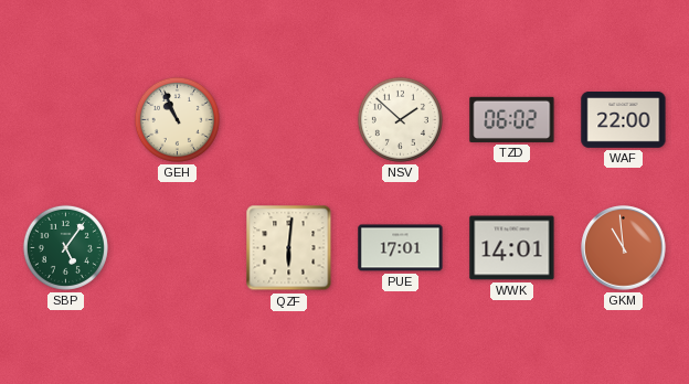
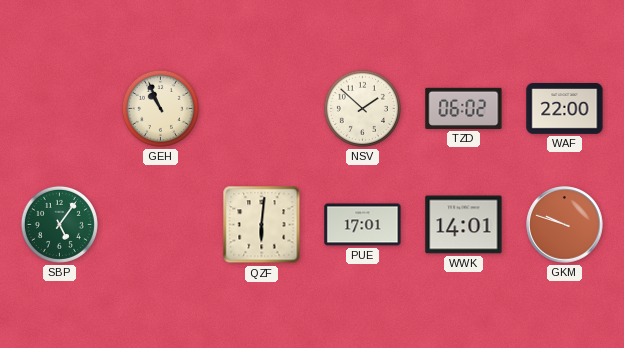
GKM: 10:59 -> 9:48
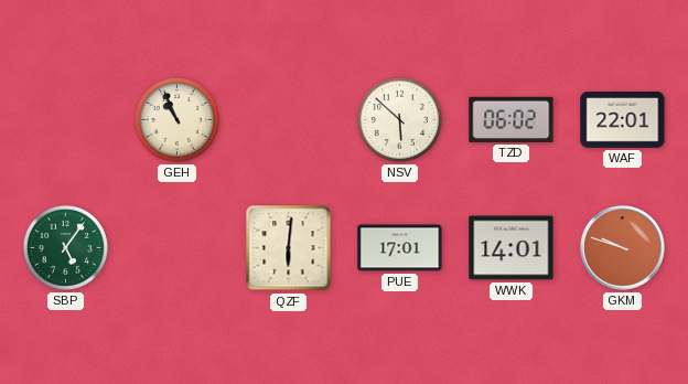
NSV: 1:52 -> 5:52
WAF: 22:00 -> 22:01
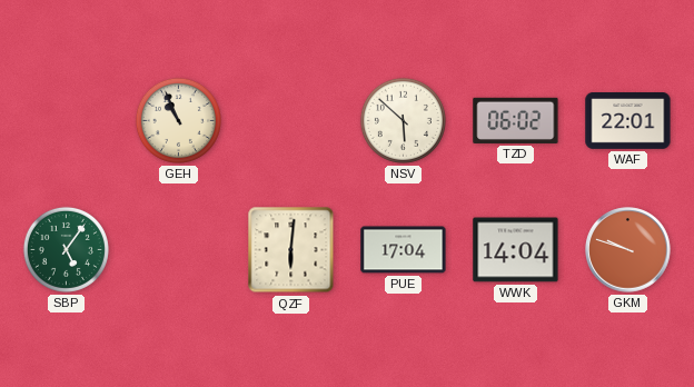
PUE: 17:01 -> 17:04
WWK: 14:01 -> 14:04
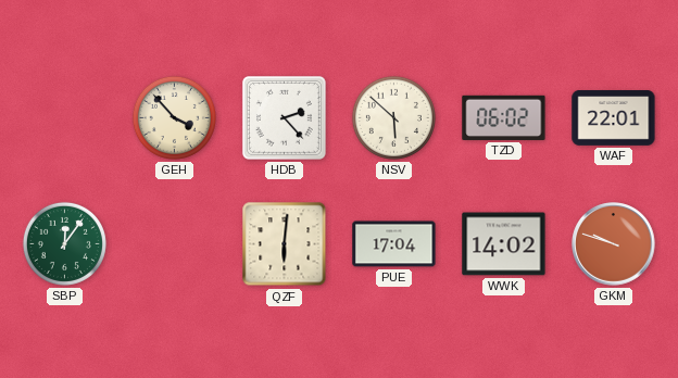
GEH: 10:56 -> 3:53
HDB: none -> 2:23
SBP: 5:06 -> 12:06
WWK: 14:04 -> 14:02
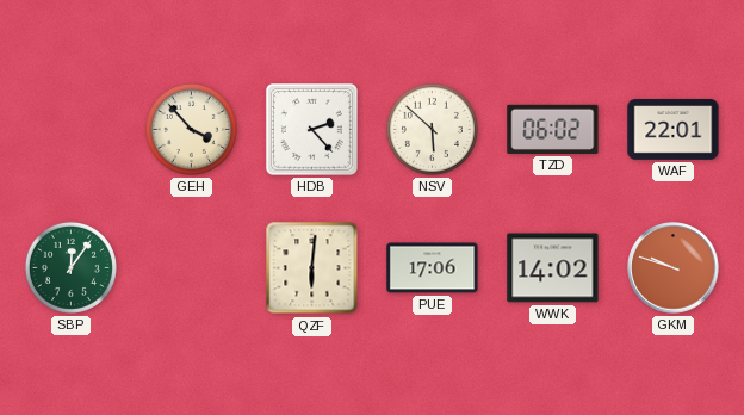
PUE: 17:04 -> 17:06
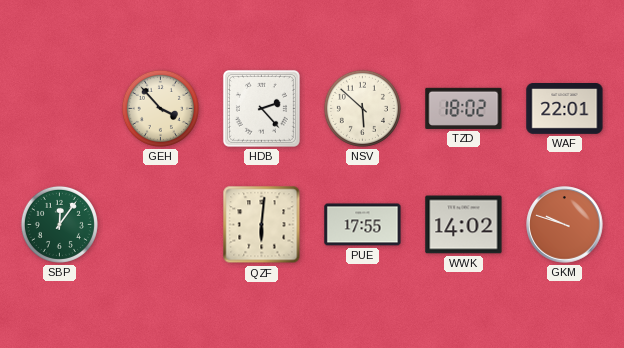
TZD: 06:02 -> 18:02
PUE: 17:06 -> 17:55
